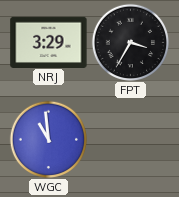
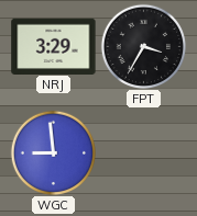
WGC: 10:59 -> 8:59
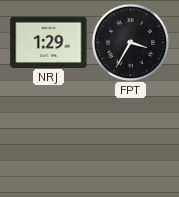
NRJ: 3:29 -> 1:29
WGC: 8:59 -> none
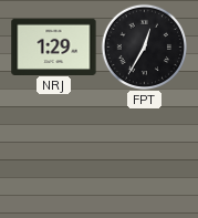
FPT: 3:35 -> 12:35
